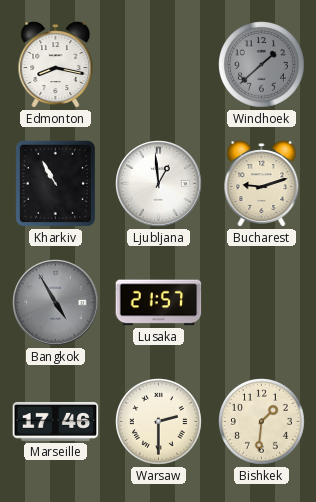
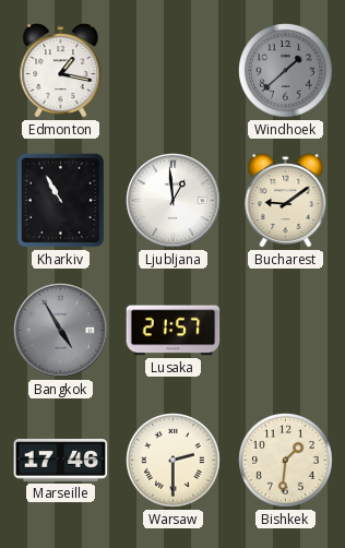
Edmonton: 8:17 -> 1:17
Bucharest: 9:12 -> 9:09
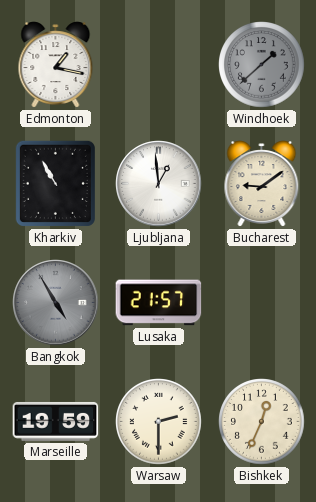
Marseille: 17:46 -> 19:59
Bishkek: 1:31 -> 12:34
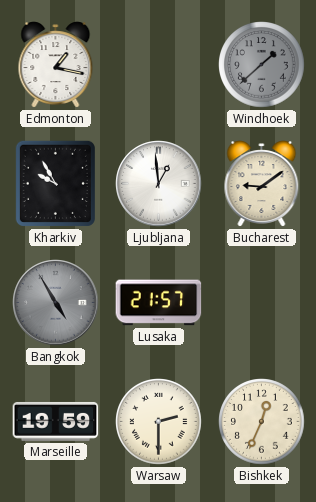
Kharkiv: 10:55 -> 9:55
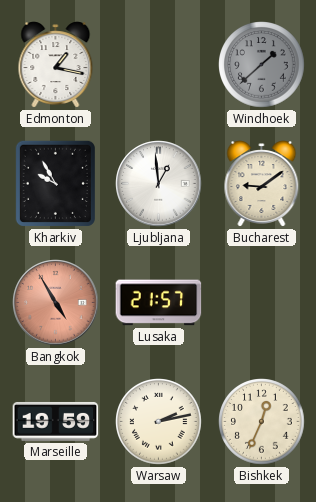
Bangkok dial: grey -> salmon
Warsaw: 2:30 -> 2:13
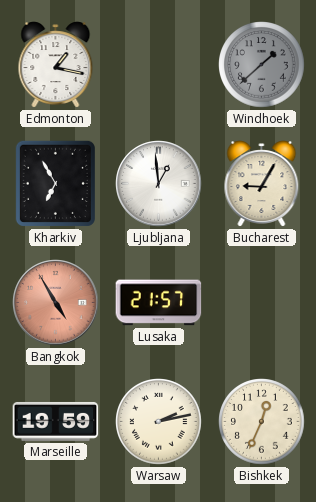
Kharkiv: 9:55 -> 6:55
Bucharest: 9:09 -> 9:05
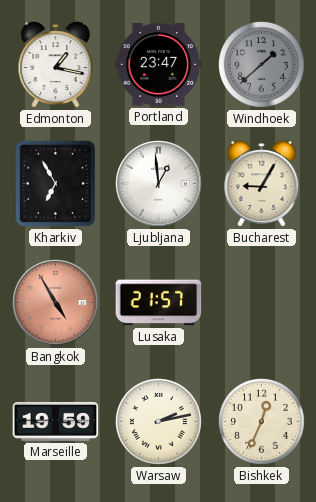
Portland: none -> 23:47
